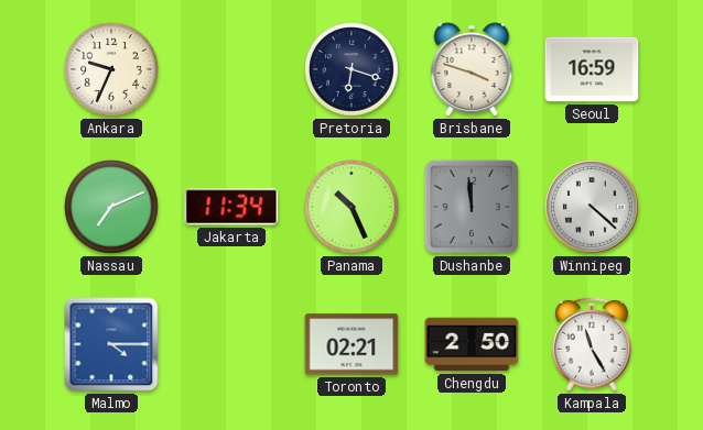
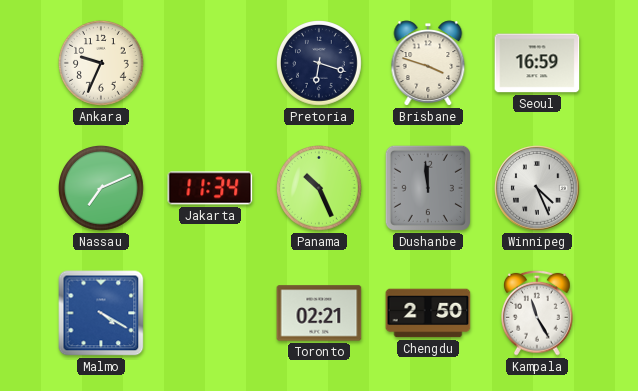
Winnipeg: 4:22 -> 4:26
Malmo: 4:15 -> 4:20
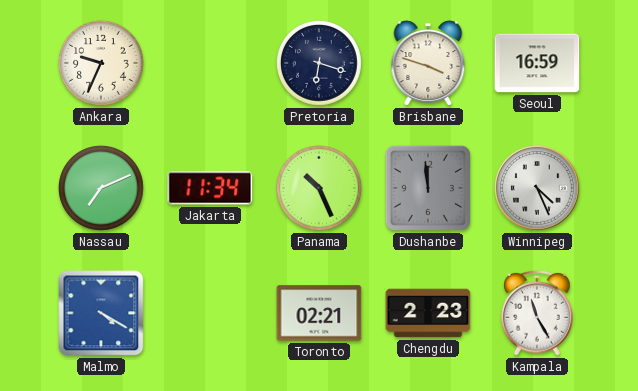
Chengdu: 2:50 -> 2:23
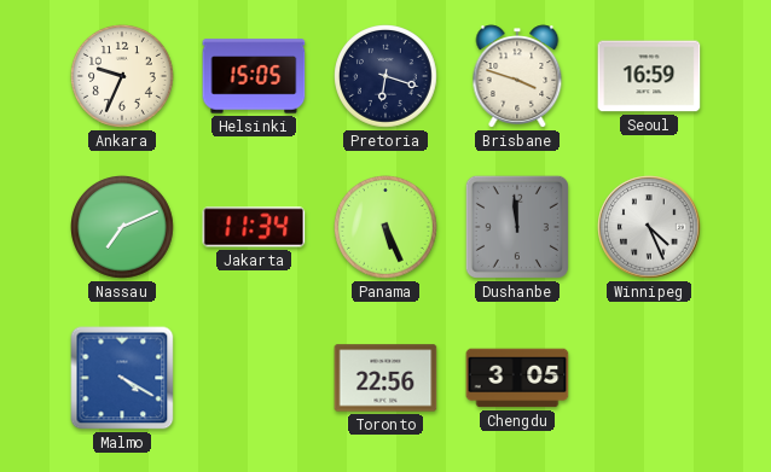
Helsinki: none -> 15:05
Panama: 10:26 -> 5:26
Toronto: 02:21 -> 22:56
Chengdu: 2:23 -> 3:05
Kampala: 11:25 -> none
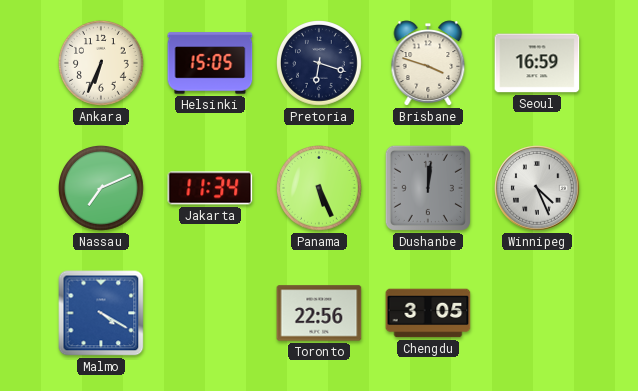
Ankara: 9:34 -> 6:34
Dushanbe: 11:59 -> 12:01
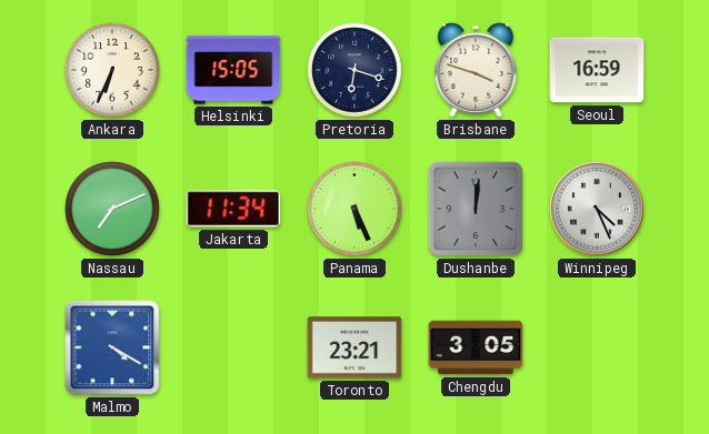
Toronto: 22:56 -> 23:21
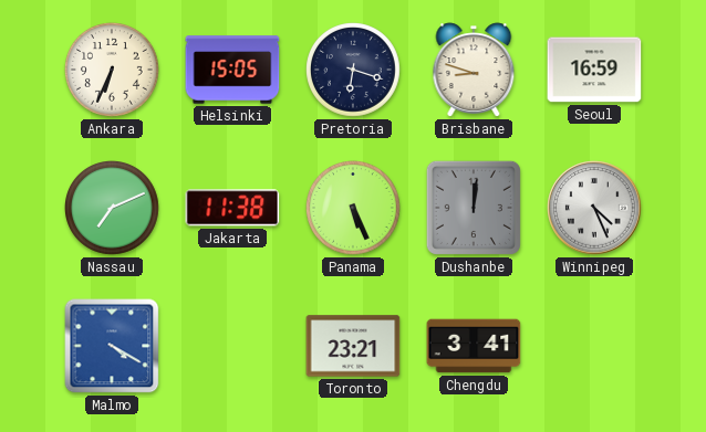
Brisbane: 3:48 -> 8:48
Jakarta: 11:34 -> 11:38
Chengdu: 3:05 -> 3:41
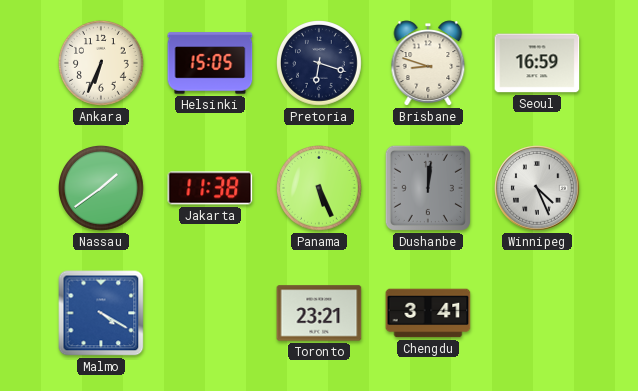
Nassau: 7:11 -> 1:39
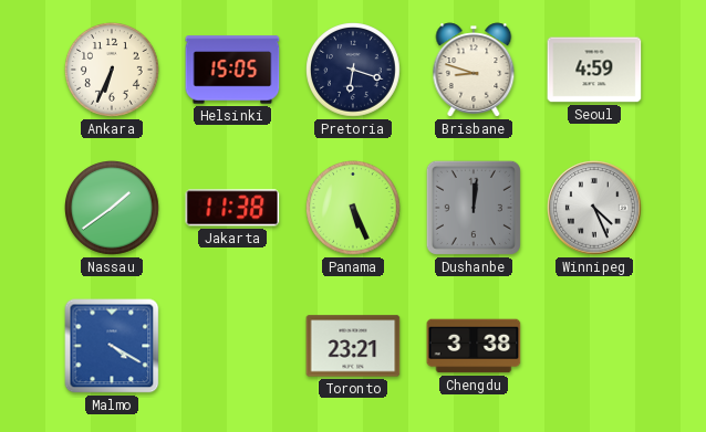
Seoul: 16:59 -> 4:59
Chengdu: 3:41 -> 3:38
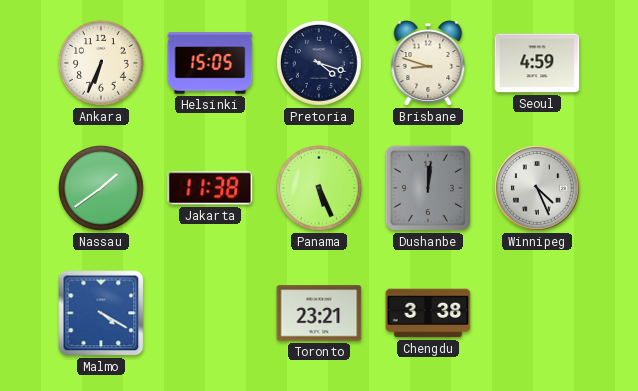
Pretoria: 6:18 -> 4:18
